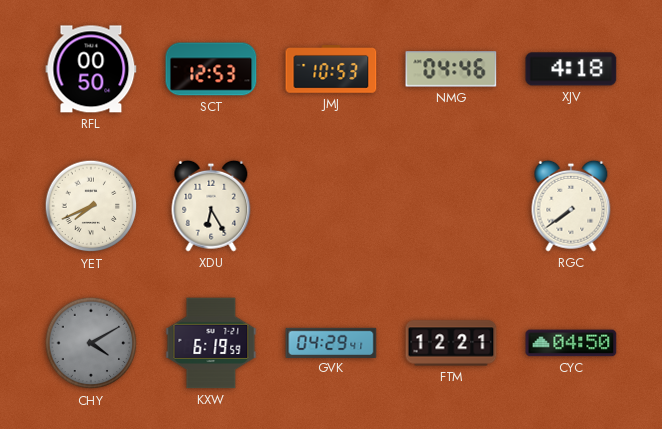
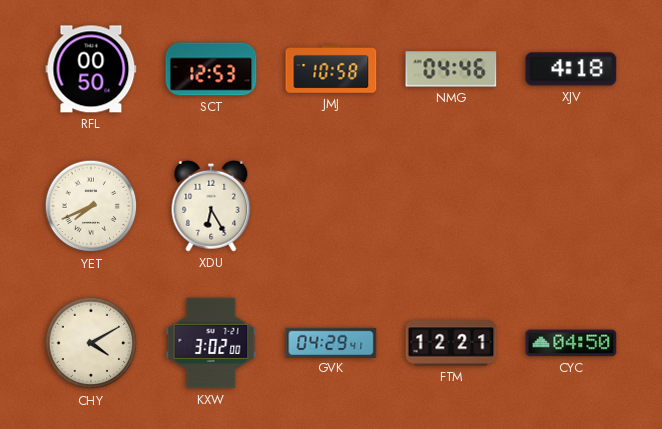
JMJ: 10:53 -> 10:58
RGC: 7:39 -> none
CHY dial: grey -> cream
KXW: 6:19 -> 3:02
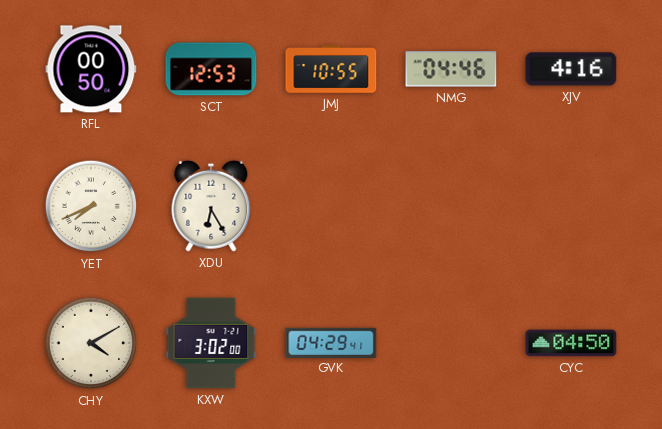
JMJ: 10:58 -> 10:55
XJV: 4:18 -> 4:16
FTM: 12:21 -> none
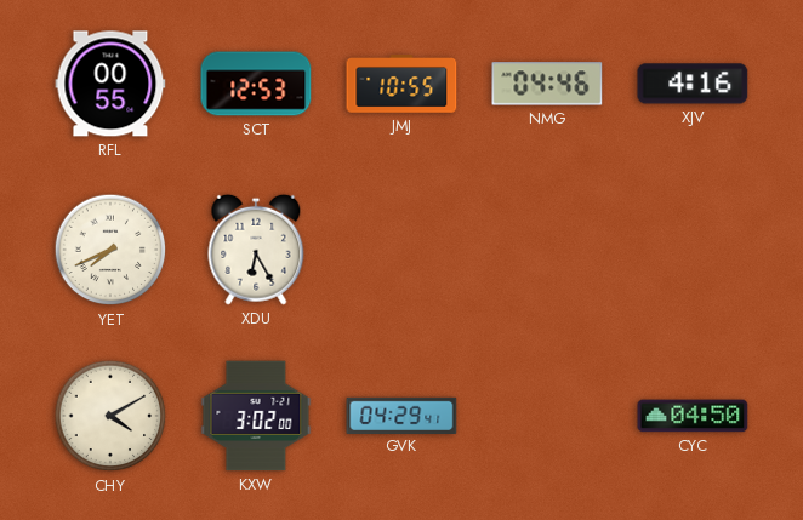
RFL: 00:50 -> 00:55
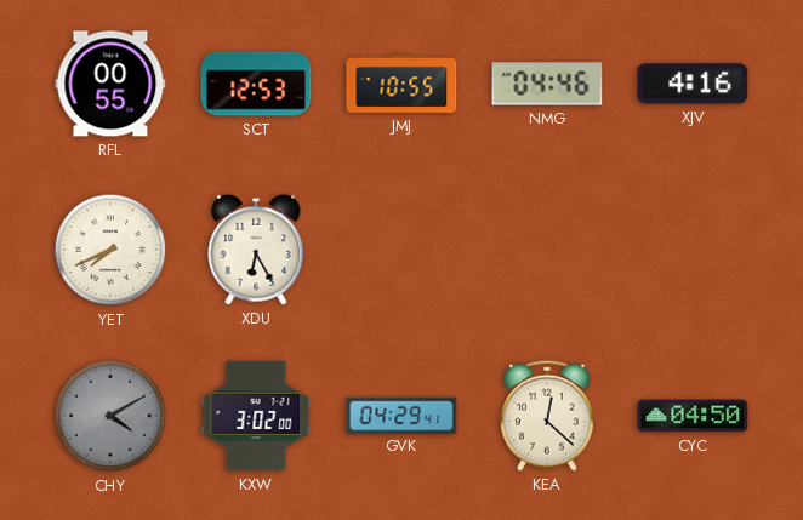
CHY dial: cream -> grey
KEA: none -> 12:22
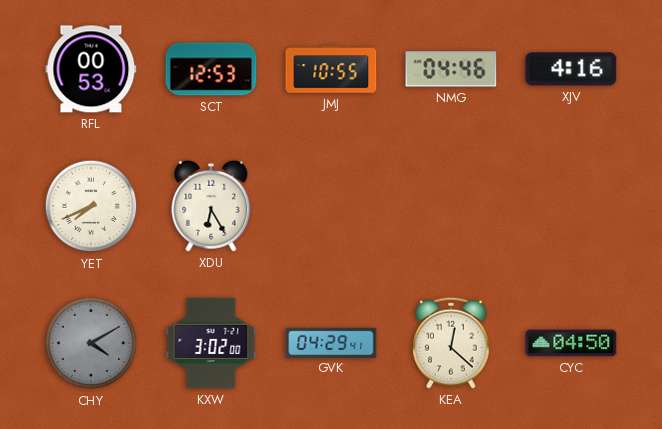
RFL: 00:55 -> 00:53
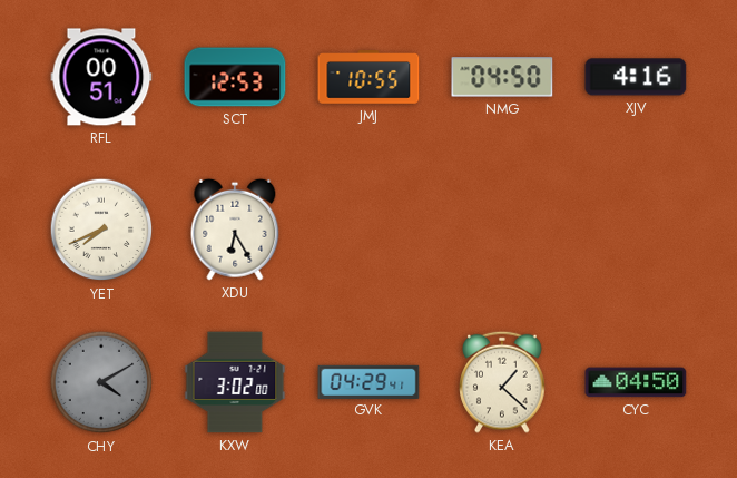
RFL: 00:53 -> 00:51
NMG: 04:46 -> 04:50
KEA: 12:22 -> 1:22
